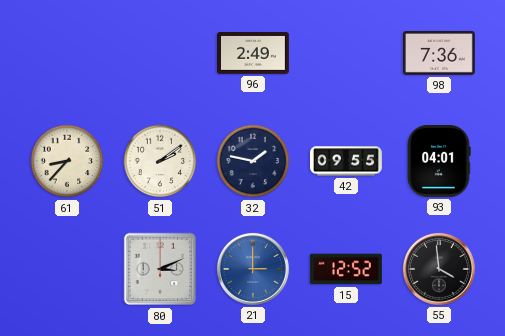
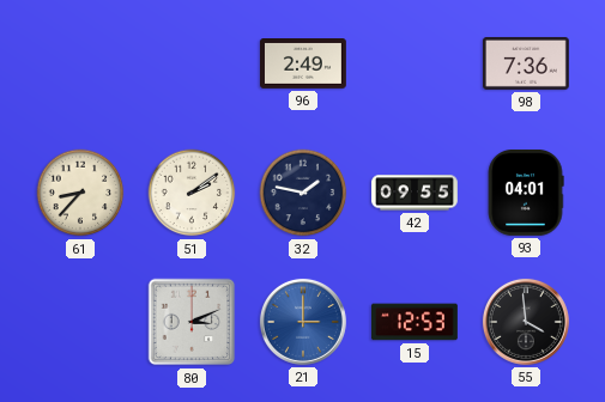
15: 12:52 -> 12:53
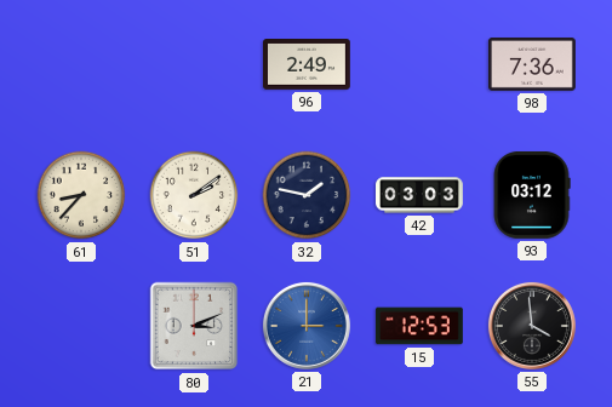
42: 09:55 -> 03:03
93: 04:01 -> 03:12
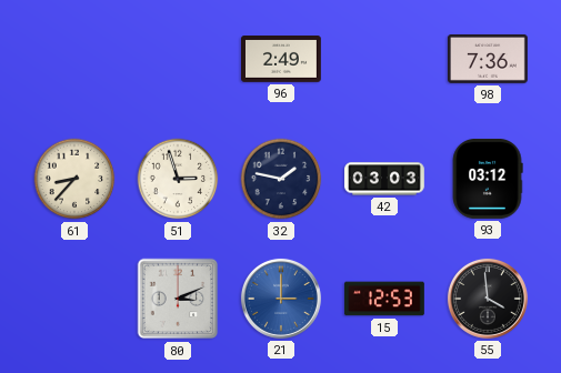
51: 2:09 -> 2:57
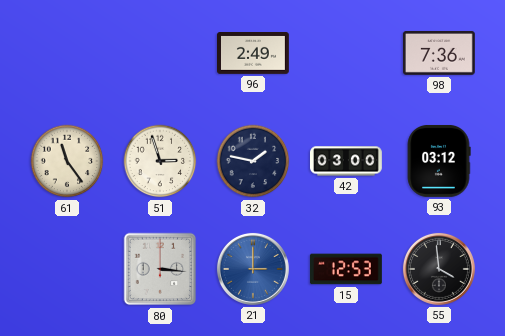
61: 8:37 -> 11:24
42: 03:03 -> 03:00
80: 3:11 -> 3:16
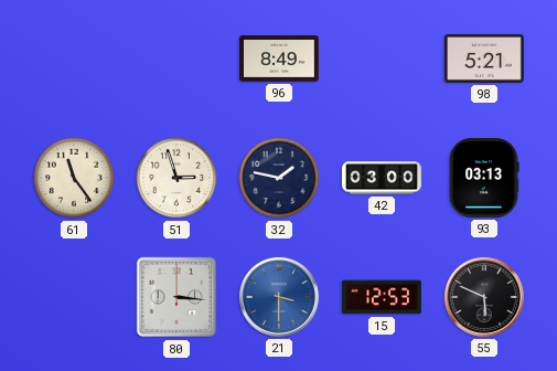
96: 2:49 -> 8:49
98: 7:36 -> 5:21
93: 03:12 -> 03:13
21: 3:00 -> 3:30
55: 3:59 -> 5:49
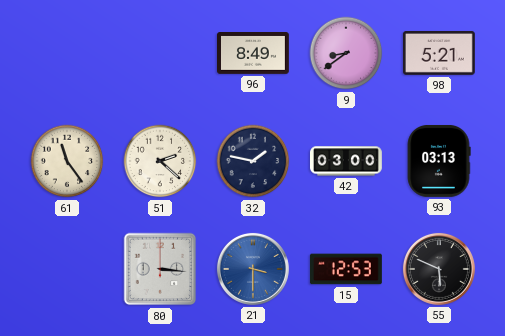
9: none -> 8:39
51: 2:57 -> 2:22
